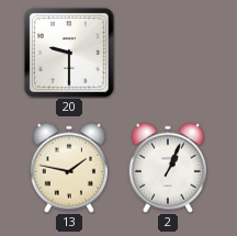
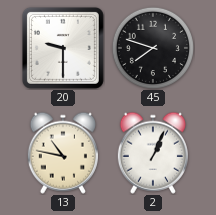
45: none -> 7:48
13: 1:47 -> 10:47
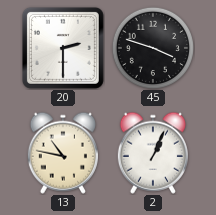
20: 9:30 -> 2:30
45: 7:48 -> 3:48
